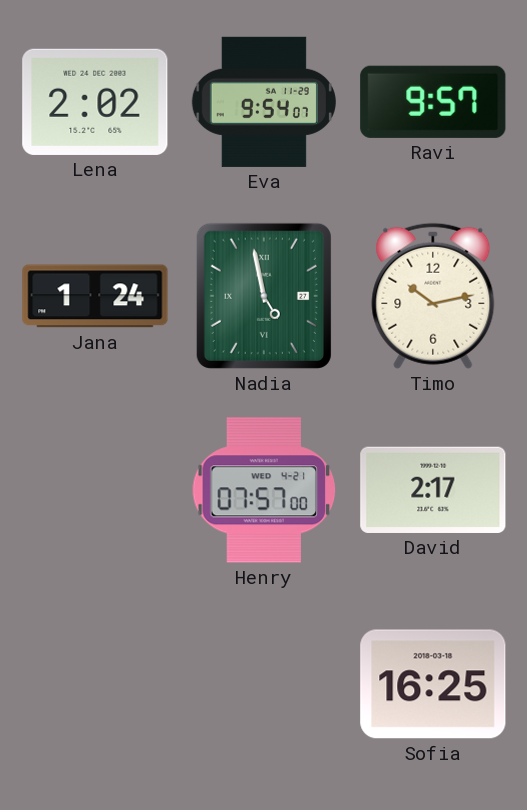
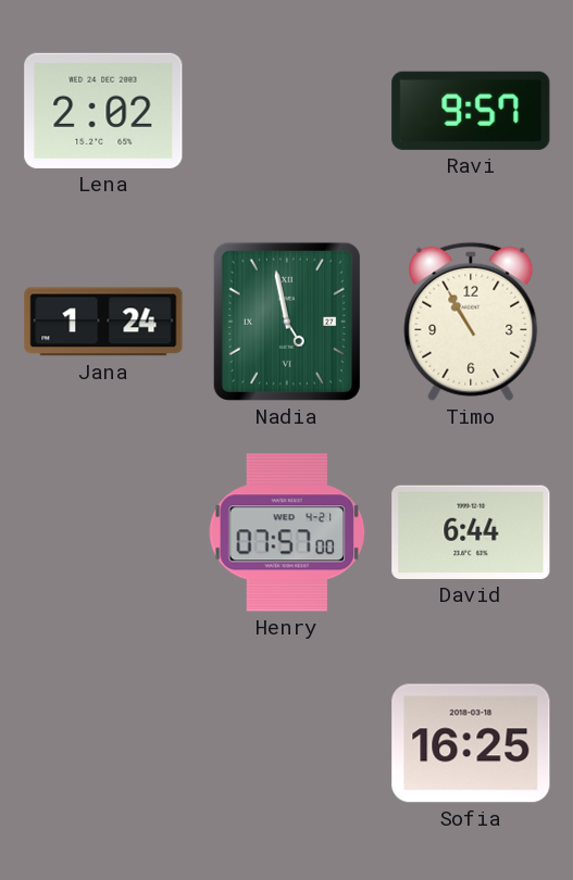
Eva: 9:54 -> none
Timo: 10:13 -> 10:55
David: 2:17 -> 6:44
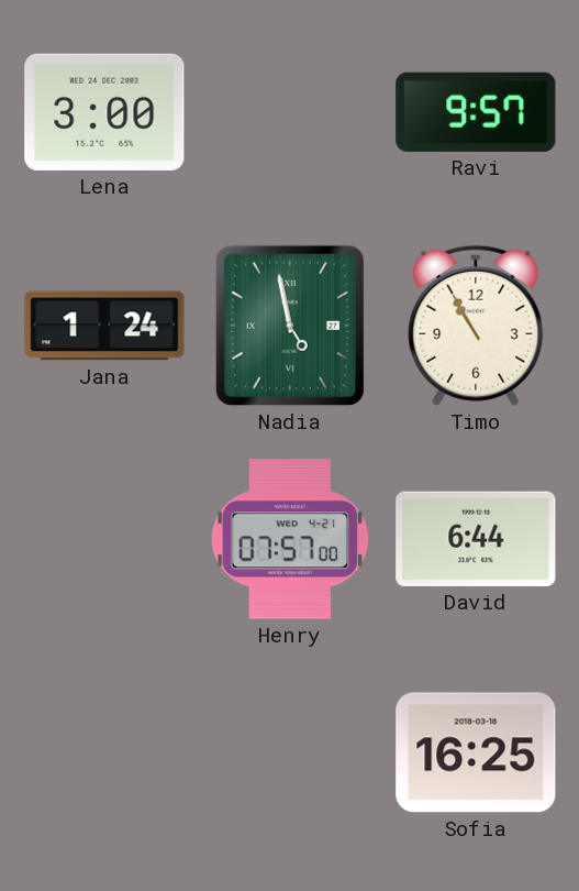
Lena: 2:02 -> 3:00
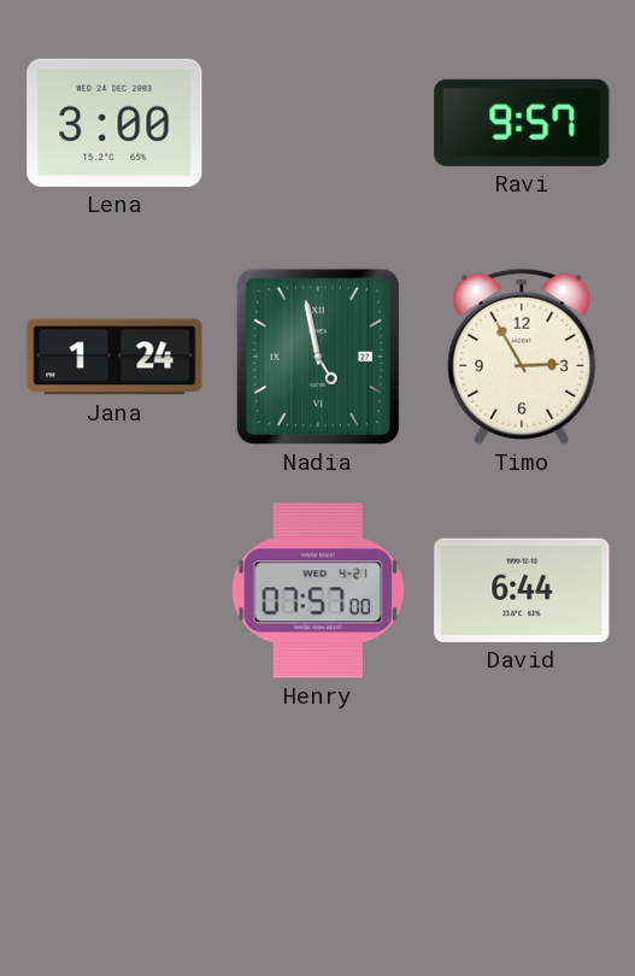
Timo: 10:55 -> 2:55
Sofia: 16:25 -> none
